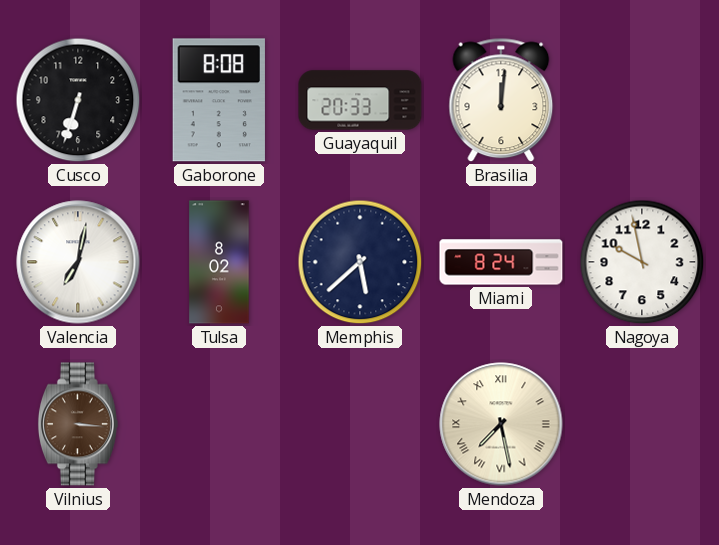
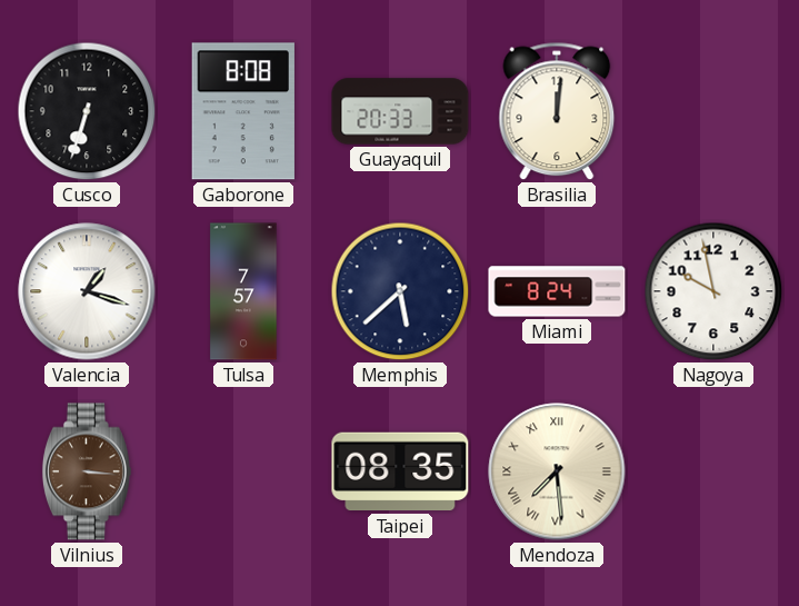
Valencia: 7:02 -> 1:18
Tulsa: 8:02 -> 7:57
Taipei: none -> 08:35
Mendoza: 7:28 -> 7:29
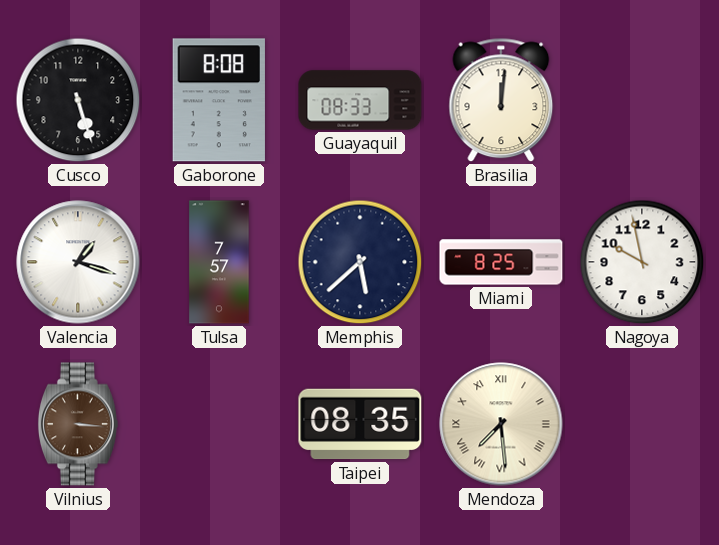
Cusco: 6:33 -> 5:27
Guayaquil: 20:33 -> 08:33
Miami: 8:24 -> 8:25
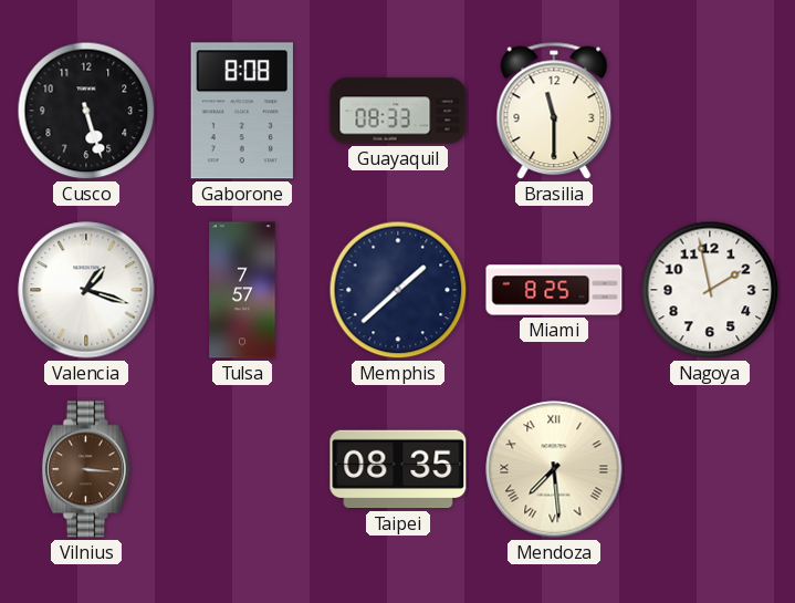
Brasilia: 12:01 -> 11:30
Memphis: 5:38 -> 1:38
Nagoya: 9:58 -> 1:58
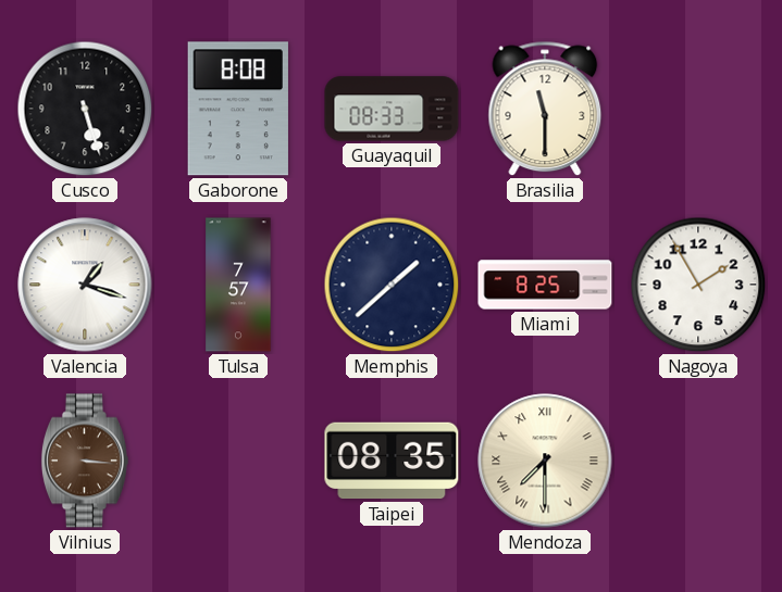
Nagoya: 1:58 -> 1:55
Mendoza: 7:29 -> 7:30
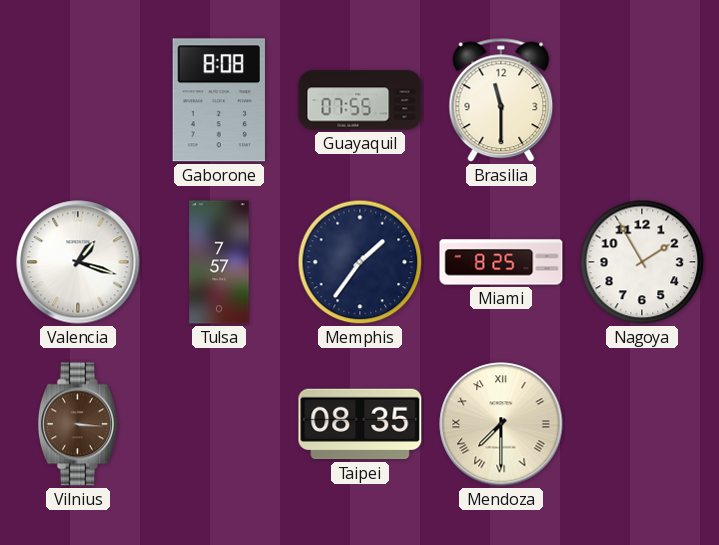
Cusco: 5:27 -> none
Guayaquil: 08:33 -> 07:55
Memphis: 1:38 -> 1:36
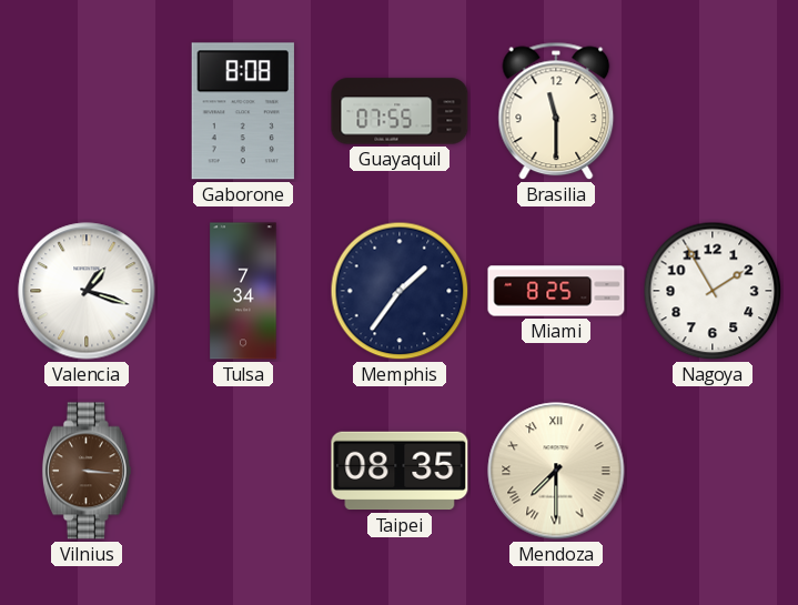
Tulsa: 7:57 -> 7:34
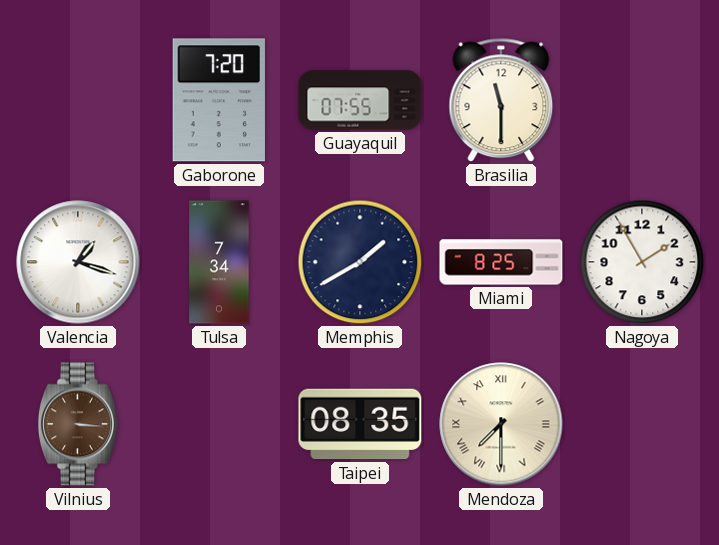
Gaborone: 8:08 -> 7:20
Memphis: 1:36 -> 1:40
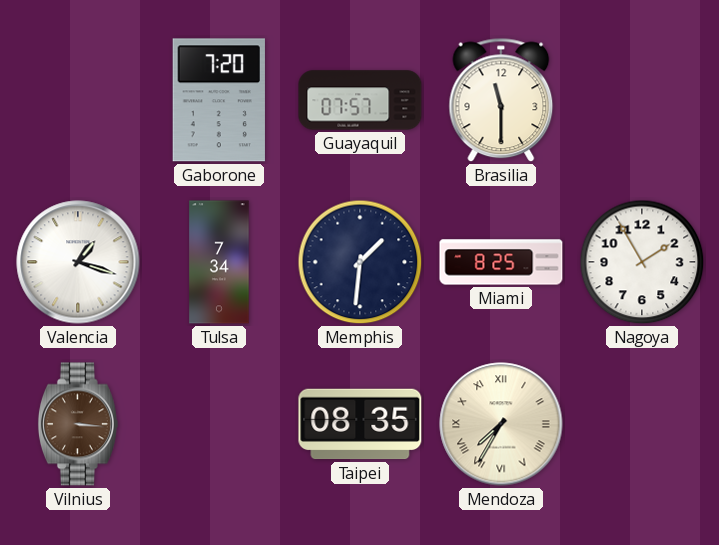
Guayaquil: 07:55 -> 07:57
Memphis: 1:40 -> 1:31
Mendoza: 7:30 -> 7:35
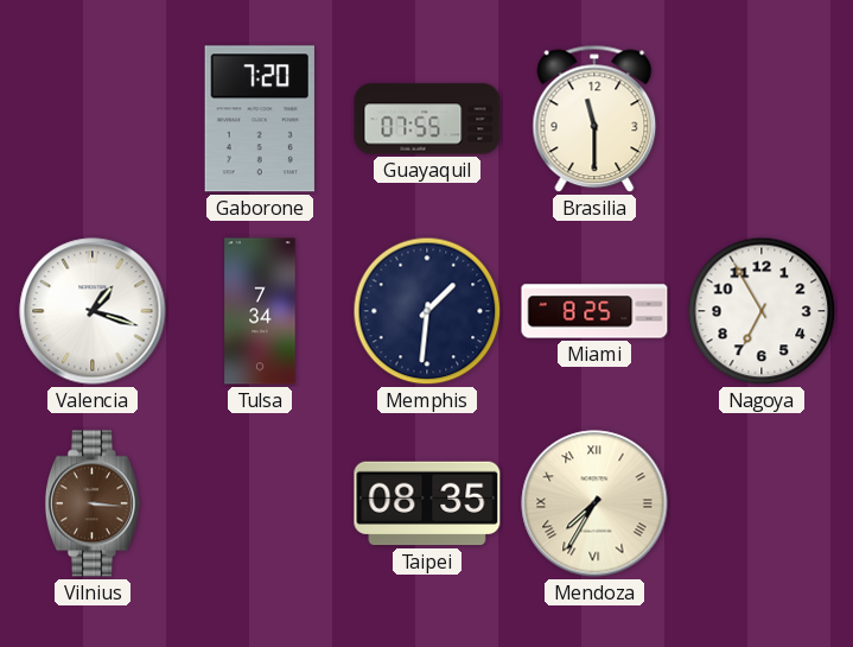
Guayaquil: 07:57 -> 07:55
Nagoya: 1:55 -> 6:55
